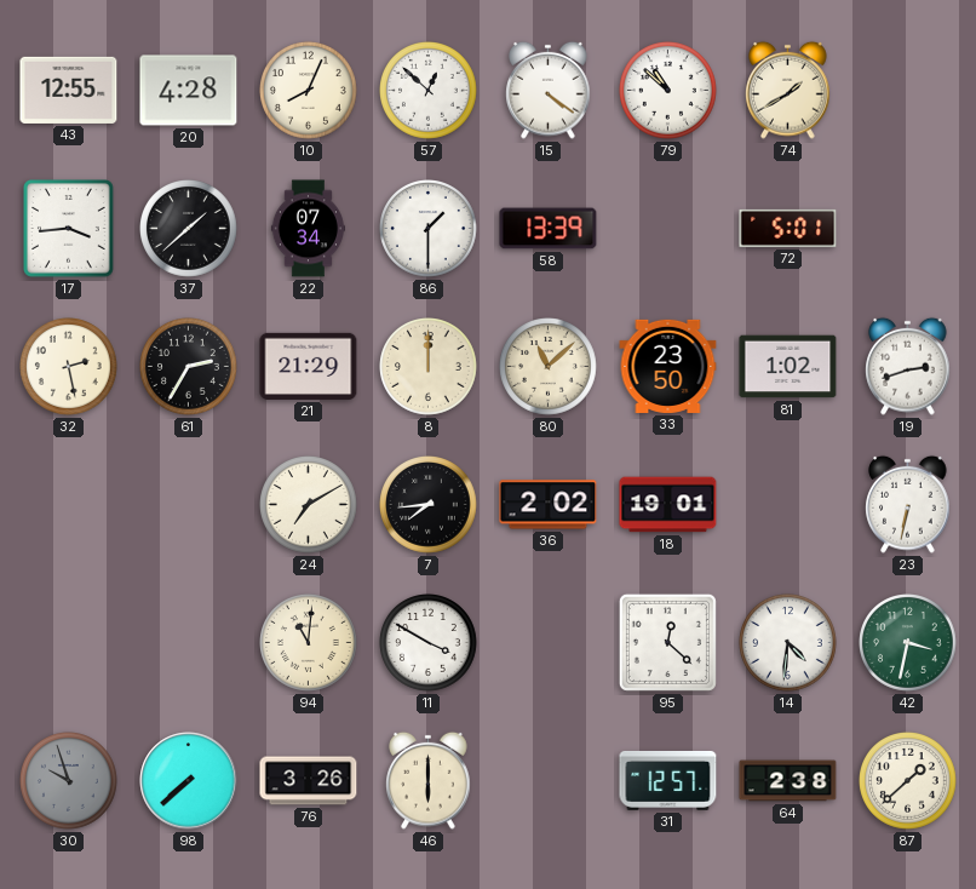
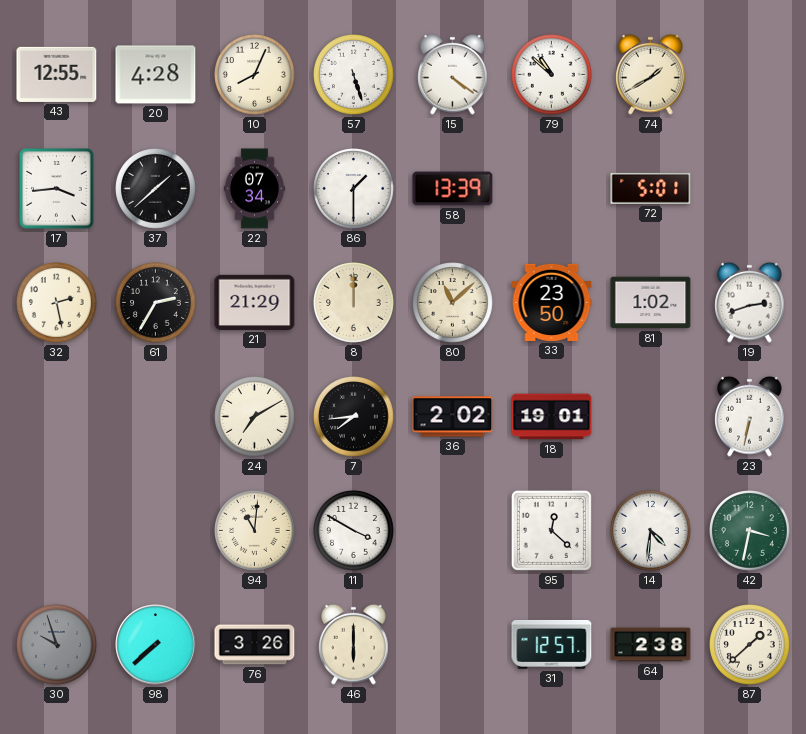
57: 12:52 -> 5:27
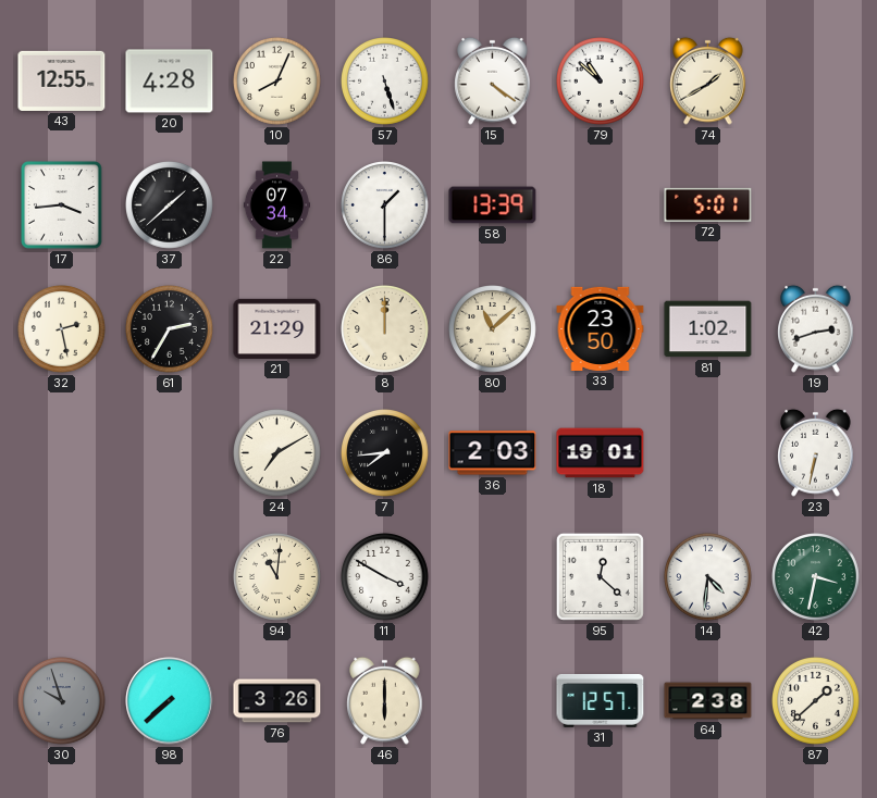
36: 2:02 -> 2:03
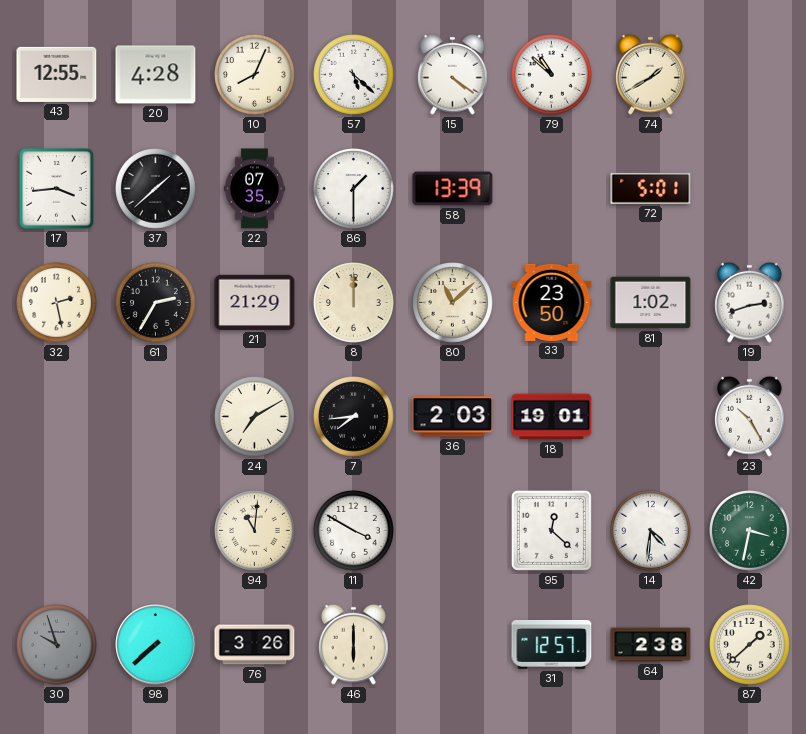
57: 5:27 -> 5:22
22: 07:34 -> 07:35
23: 6:32 -> 10:25
